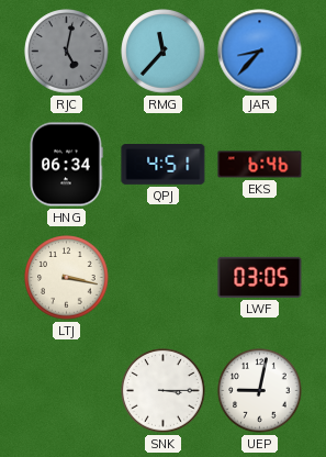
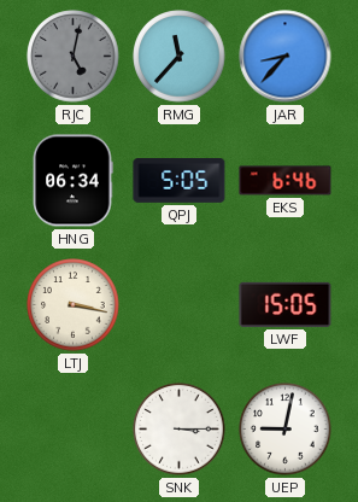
QPJ: 4:51 -> 5:05
LWF: 03:05 -> 15:05
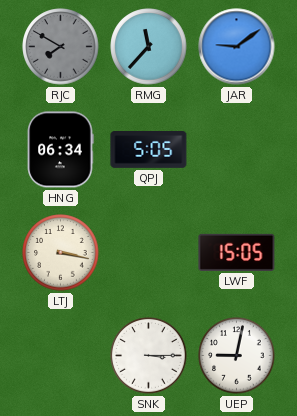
RJC: 5:02 -> 7:50
JAR: 8:37 -> 9:09
EKS: 6:46 -> none
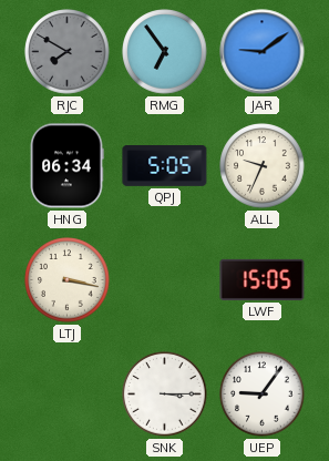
RMG: 11:37 -> 6:54
ALL: none -> 9:34
UEP: 9:02 -> 9:06
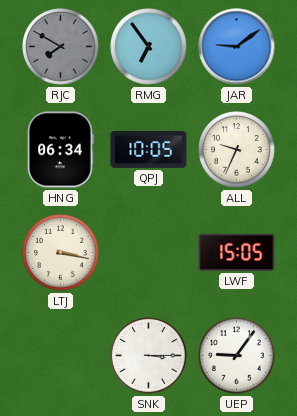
QPJ: 5:05 -> 10:05
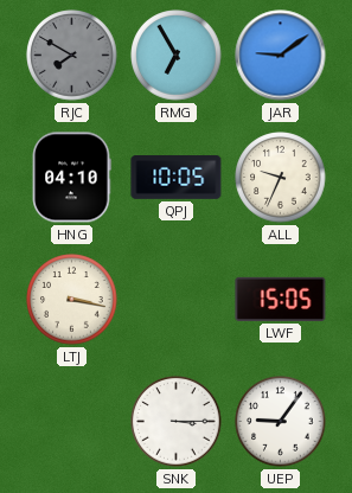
RMG: 6:54 -> 6:55
HNG: 06:34 -> 04:10
